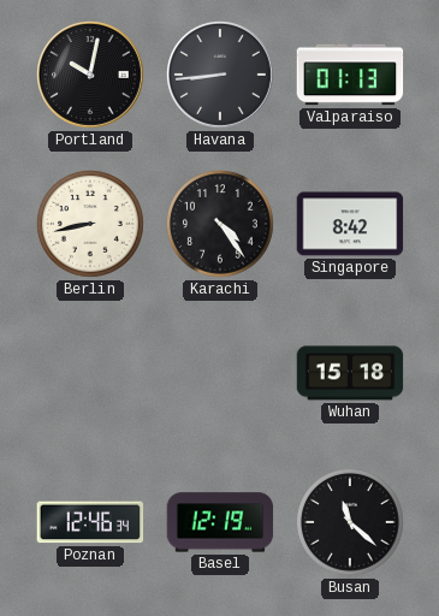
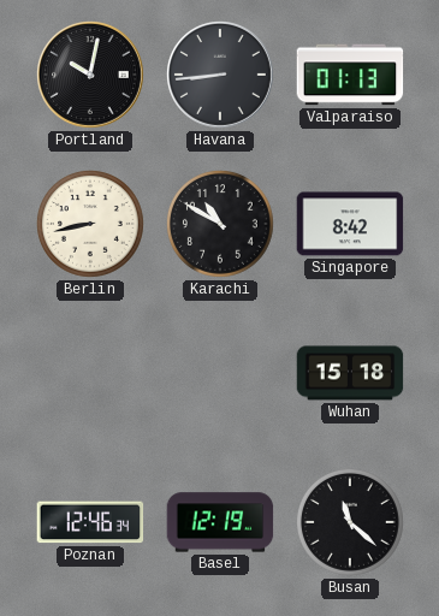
Karachi: 4:24 -> 10:50
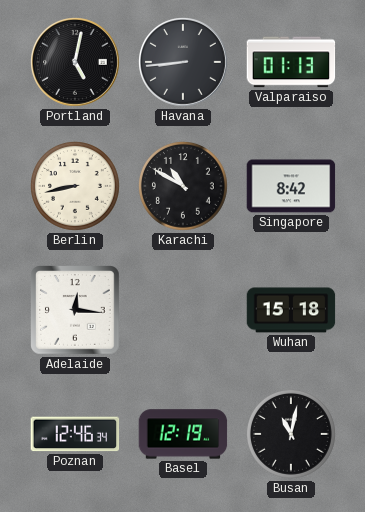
Portland: 10:02 -> 5:02
Adelaide: none -> 12:16
Busan: 11:22 -> 11:02
